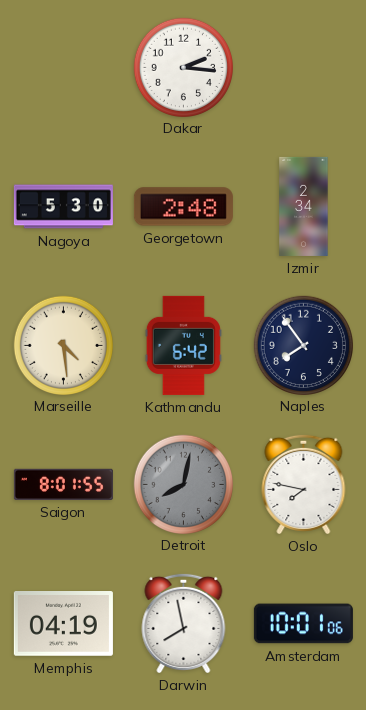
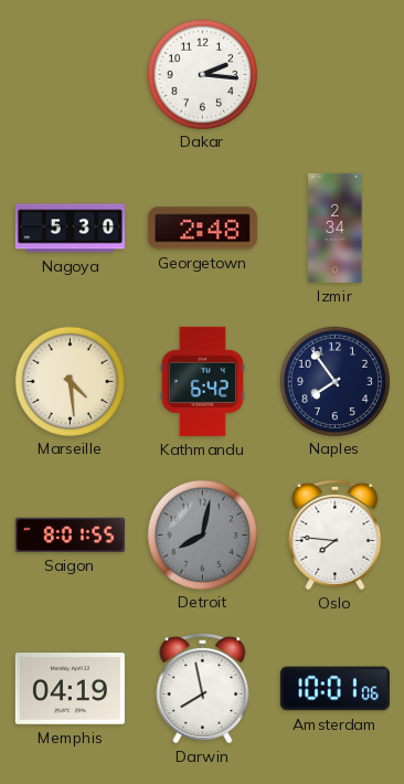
Oslo: 7:47 -> 7:46
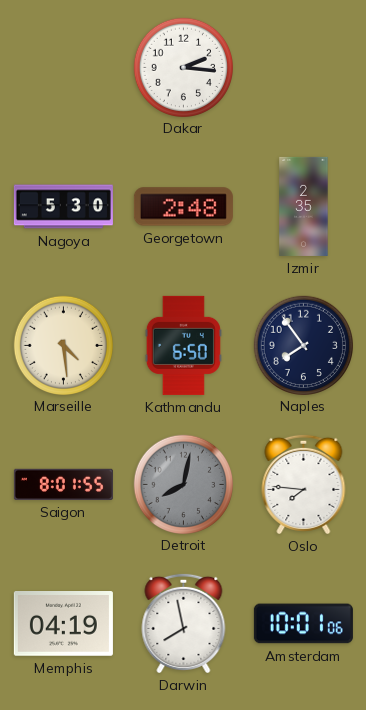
Izmir: 2:34 -> 2:35
Kathmandu: 6:42 -> 6:50
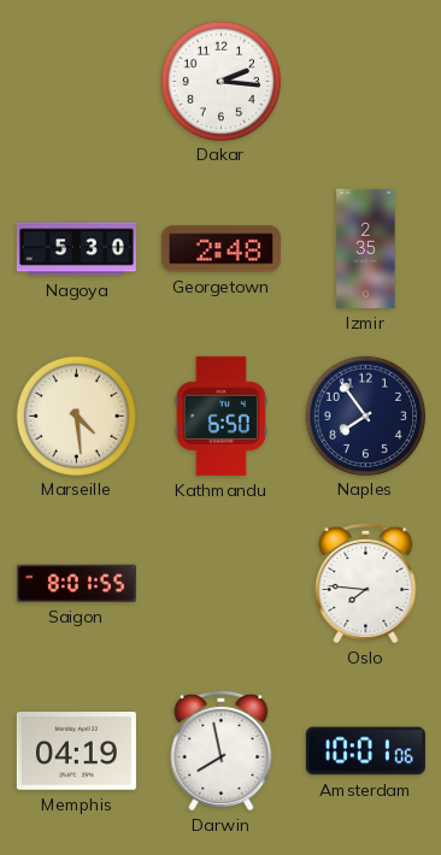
Detroit: 8:02 -> none
